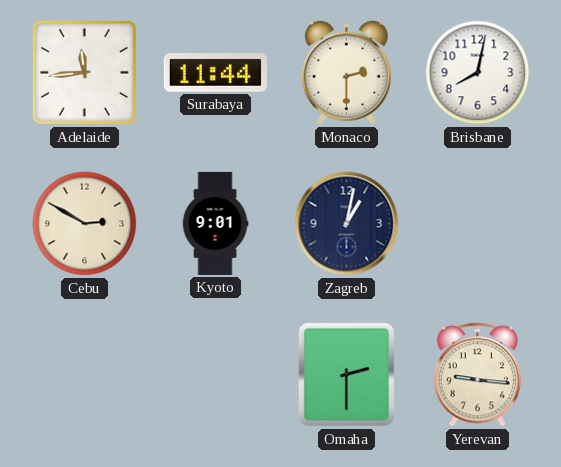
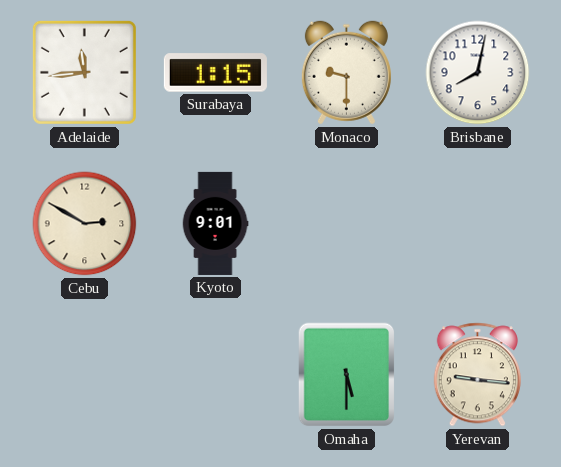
Surabaya: 11:44 -> 1:15
Monaco: 2:30 -> 9:30
Zagreb: 1:02 -> none
Omaha: 2:30 -> 5:30
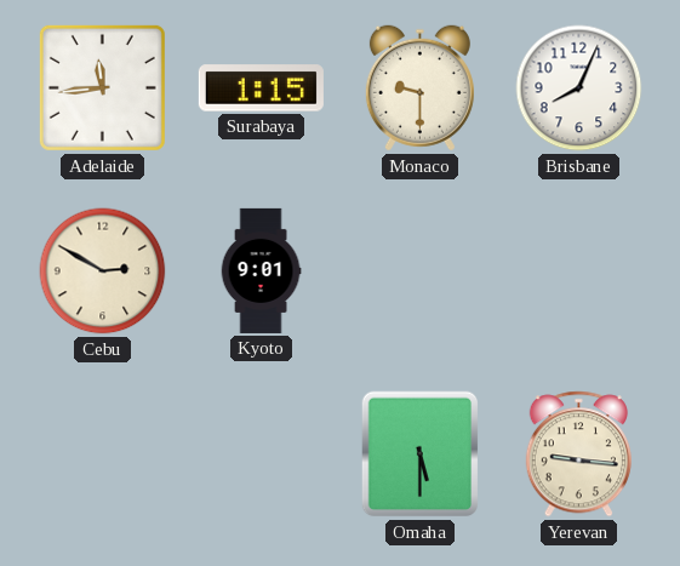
Brisbane: 8:02 -> 8:04
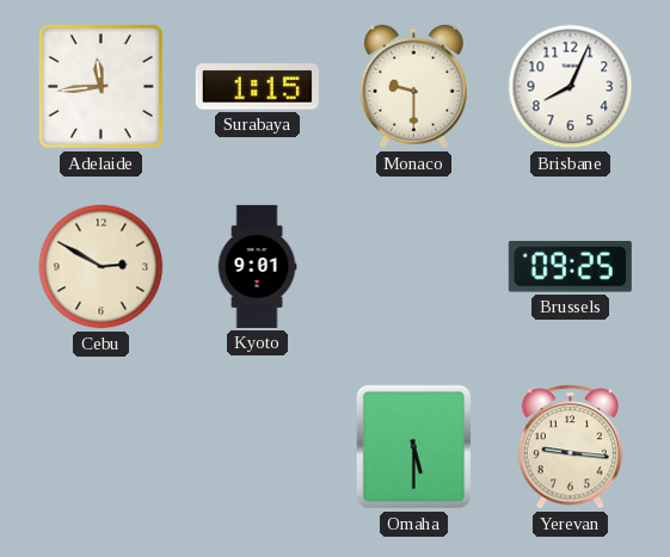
Brussels: none -> 09:25
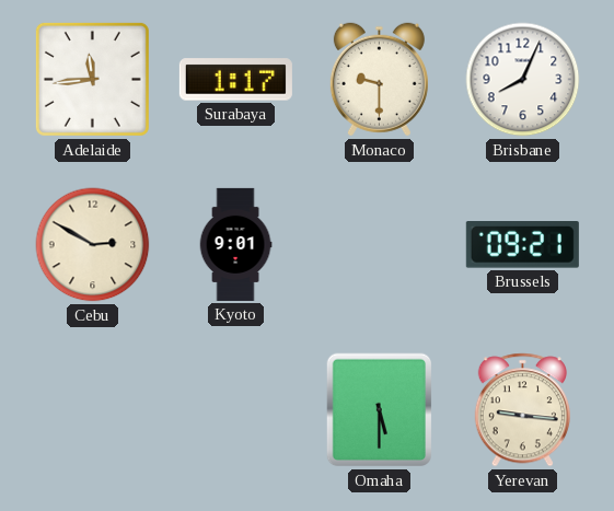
Surabaya: 1:15 -> 1:17
Brussels: 09:25 -> 09:21
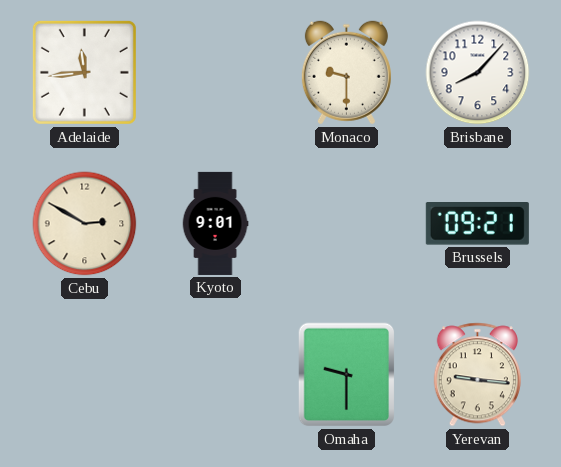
Surabaya: 1:17 -> none
Brisbane: 8:04 -> 8:07
Omaha: 5:30 -> 9:30
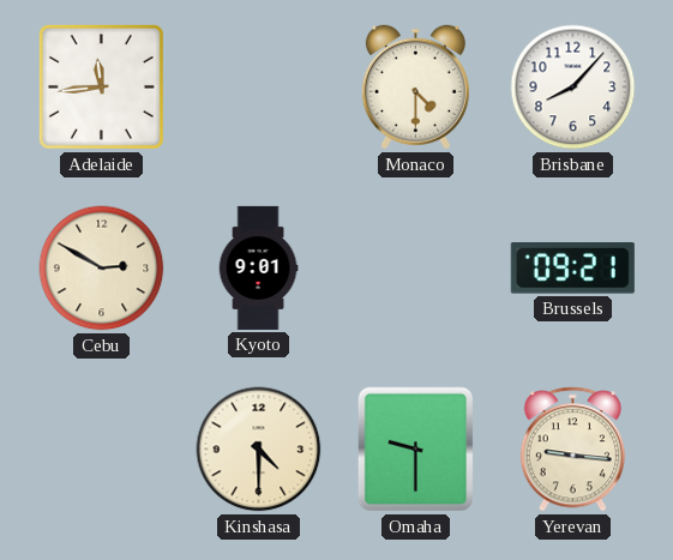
Monaco: 9:30 -> 4:30
Kinshasa: none -> 4:30
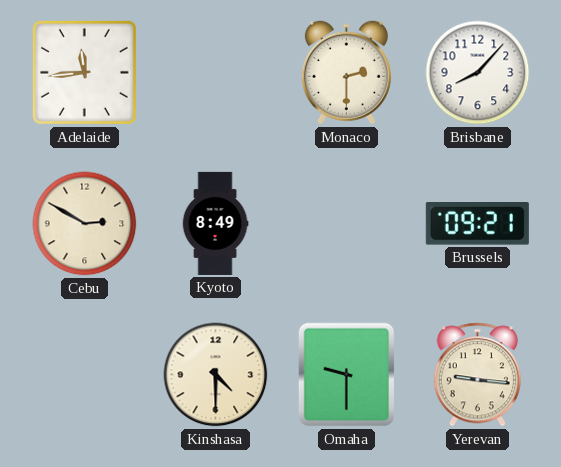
Monaco: 4:30 -> 2:30
Kyoto: 9:01 -> 8:49
